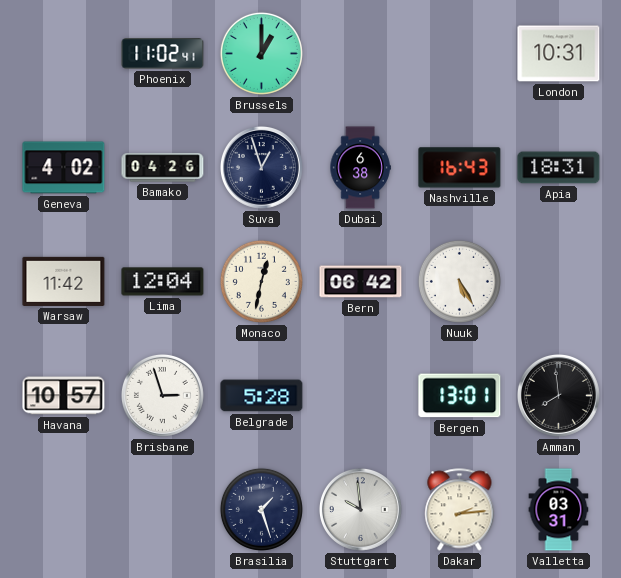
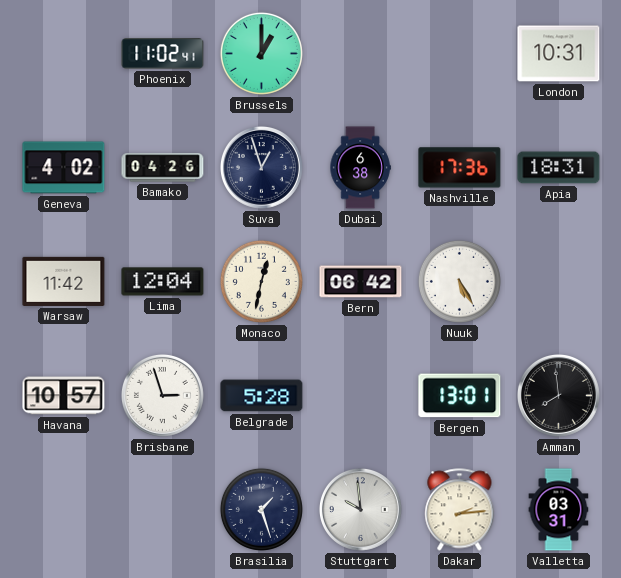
Nashville: 16:43 -> 17:36
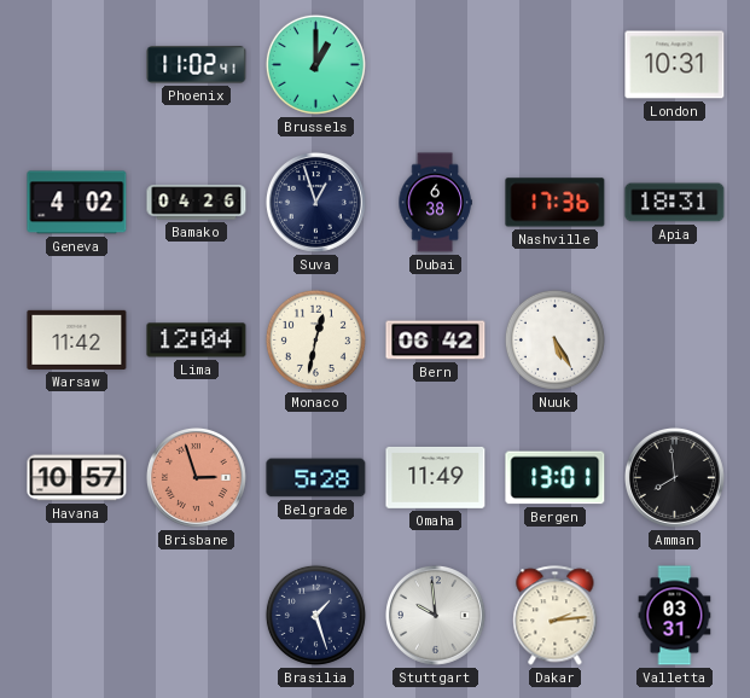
Brisbane dial: white -> salmon
Omaha: none -> 11:49
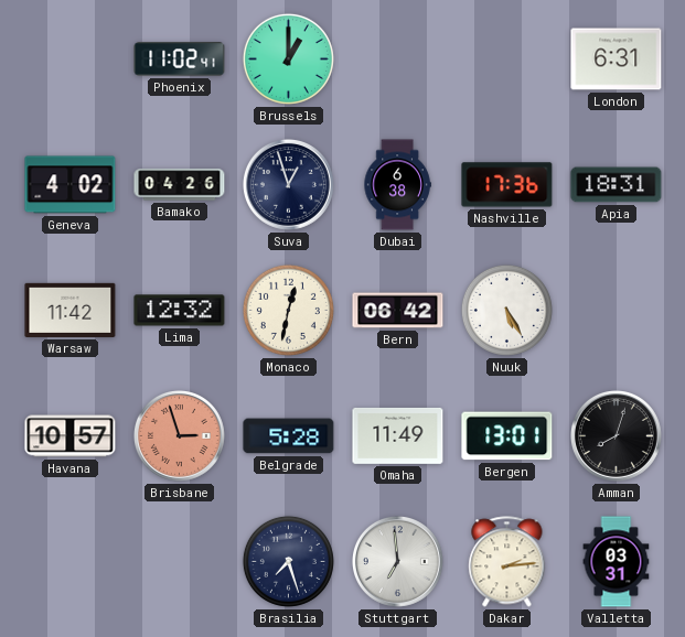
London: 10:31 -> 6:31
Lima: 12:04 -> 12:32
Amman: 7:59 -> 8:03
Brasilia: 1:27 -> 7:27
Stuttgart: 9:59 -> 6:59
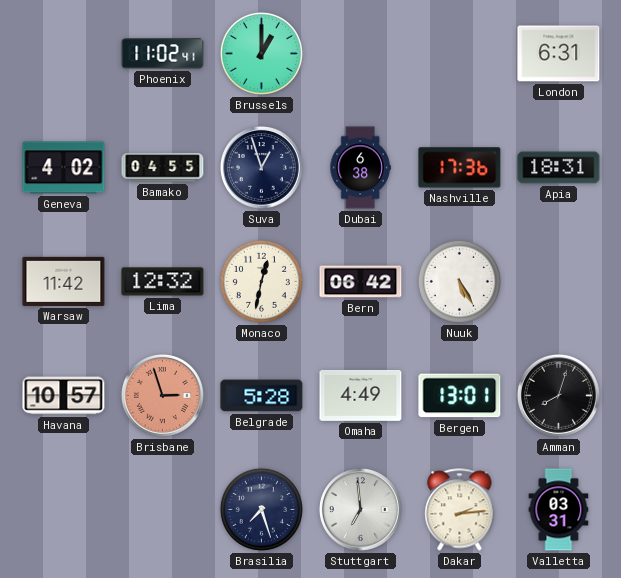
Bamako: 04:26 -> 04:55
Omaha: 11:49 -> 4:49
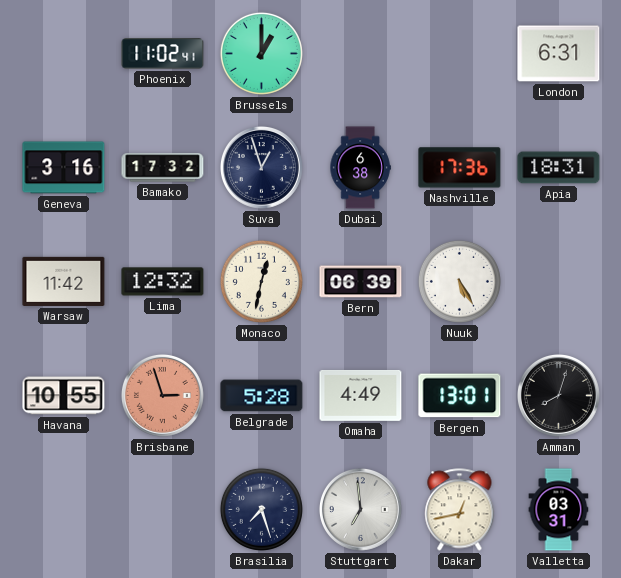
Geneva: 4:02 -> 3:16
Bamako: 04:55 -> 17:32
Bern: 06:42 -> 06:39
Havana: 10:57 -> 10:55
Dakar: 2:14 -> 12:43
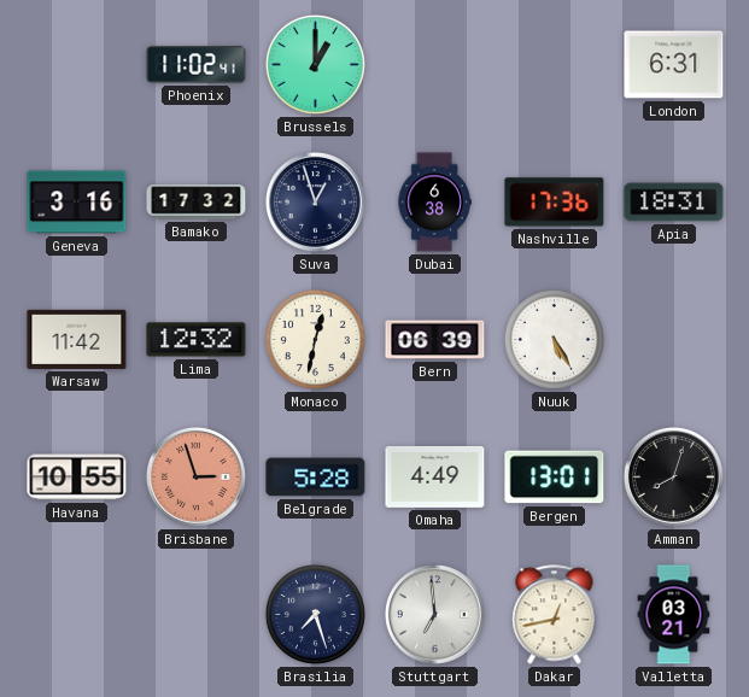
Valletta: 03:31 -> 03:21
